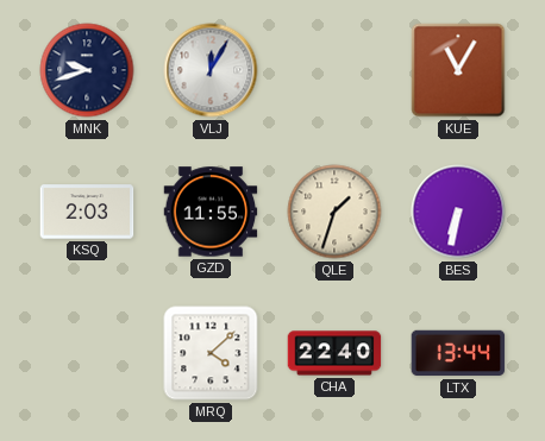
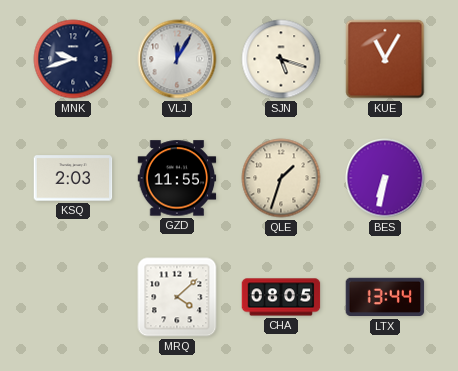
SJN: none -> 5:18
CHA: 22:40 -> 08:05
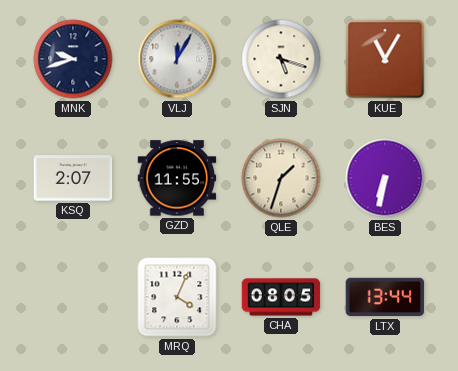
KSQ: 2:03 -> 2:07
MRQ: 4:08 -> 4:04
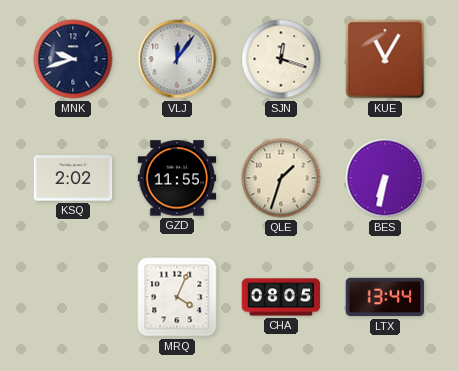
VLJ: 12:05 -> 12:06
SJN: 5:18 -> 12:18
KSQ: 2:07 -> 2:02
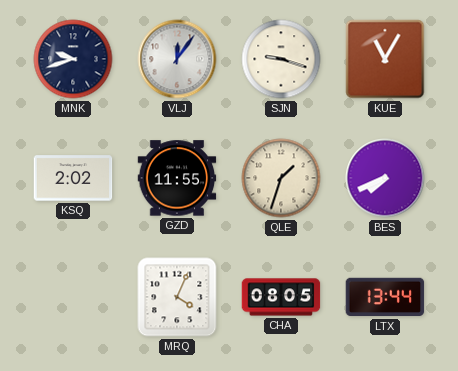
SJN: 12:18 -> 9:18
BES: 6:32 -> 7:41
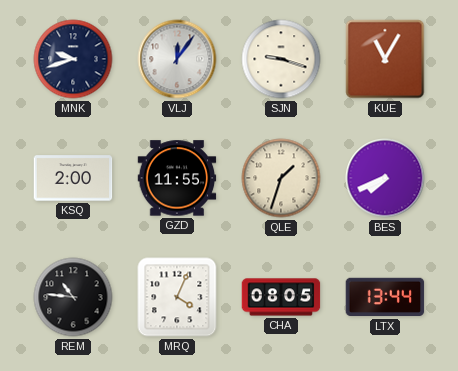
KSQ: 2:02 -> 2:00
REM: none -> 10:46
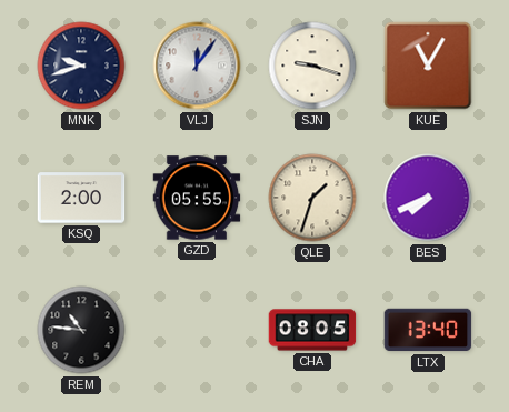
GZD: 11:55 -> 05:55
MRQ: 4:04 -> none
LTX: 13:44 -> 13:40
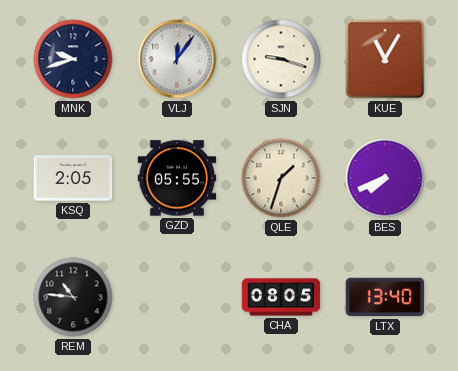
KSQ: 2:00 -> 2:05
